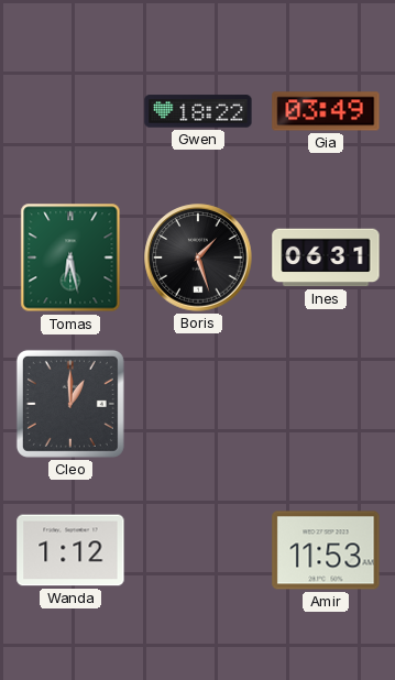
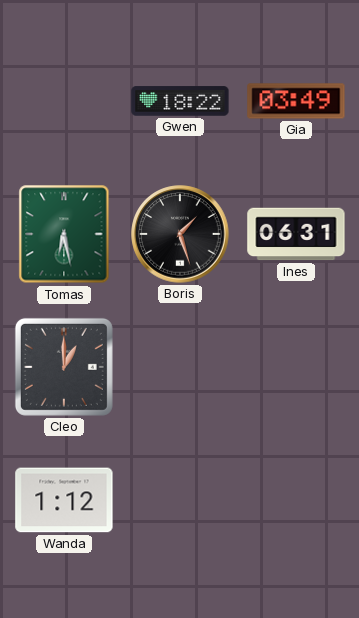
Amir: 11:53 -> none
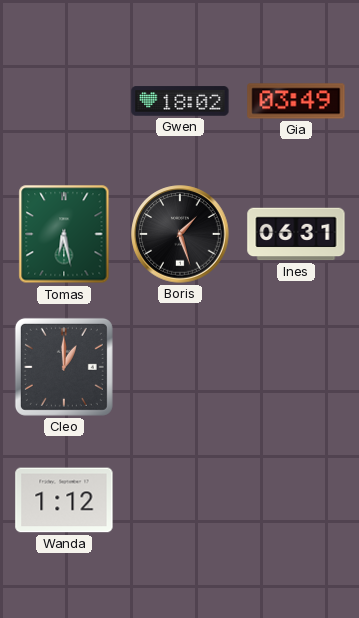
Gwen: 18:22 -> 18:02
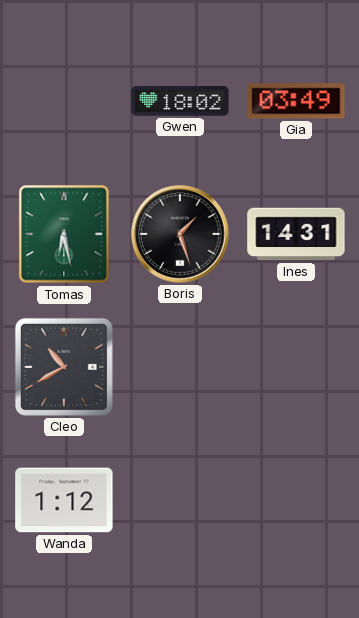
Ines: 06:31 -> 14:31
Cleo: 1:00 -> 10:40
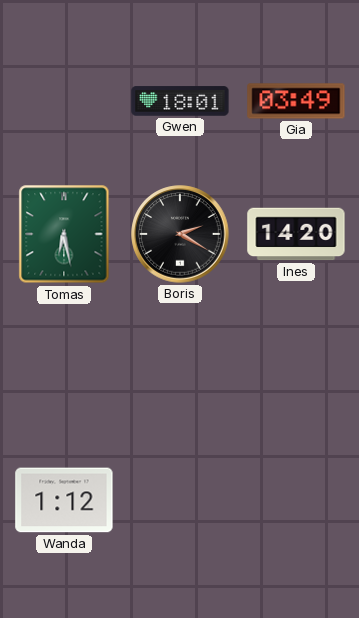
Gwen: 18:02 -> 18:01
Boris: 1:27 -> 2:20
Ines: 14:31 -> 14:20
Cleo: 10:40 -> none
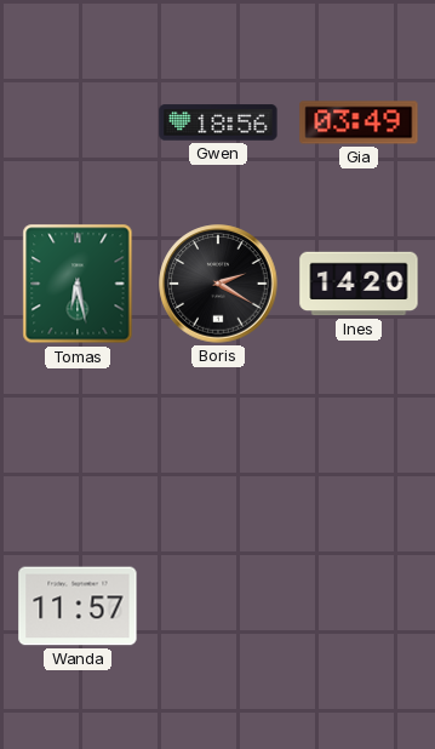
Gwen: 18:01 -> 18:56
Wanda: 1:12 -> 11:57
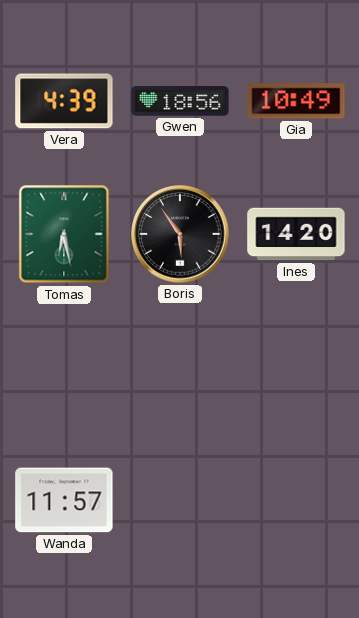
Vera: none -> 4:39
Gia: 03:49 -> 10:49
Boris: 2:20 -> 5:54
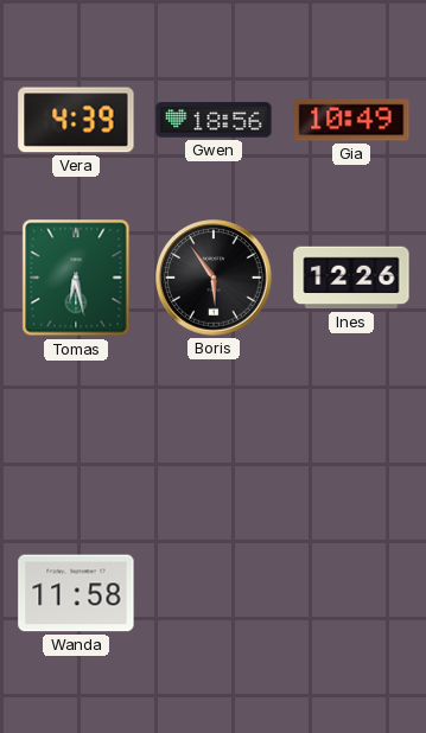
Ines: 14:20 -> 12:26
Wanda: 11:57 -> 11:58
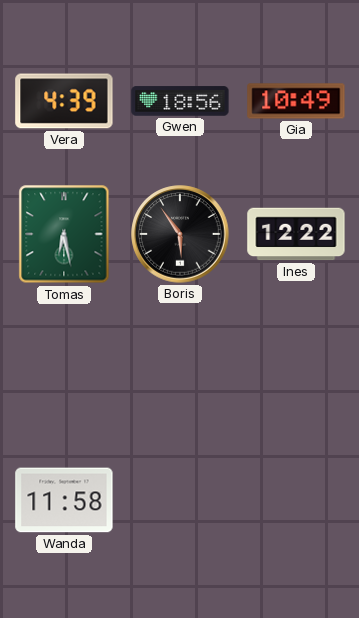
Ines: 12:26 -> 12:22
